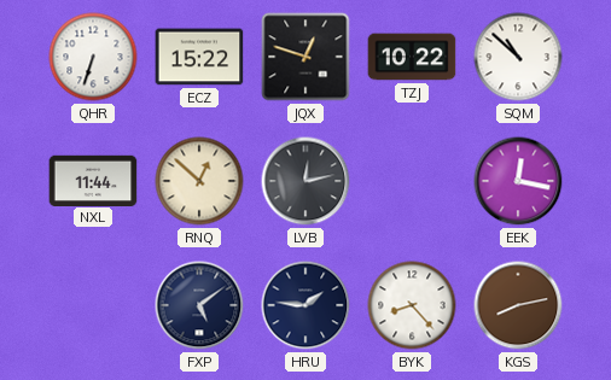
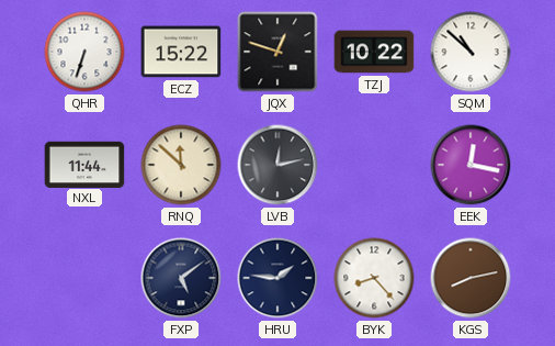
RNQ: 12:52 -> 11:52
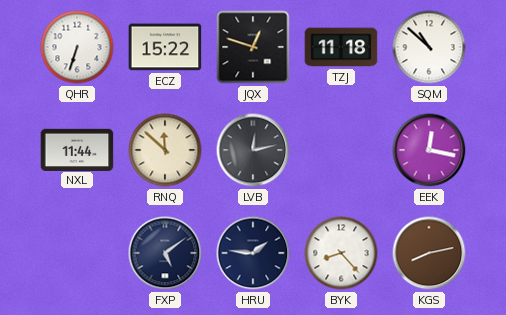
TZJ: 10:22 -> 11:18
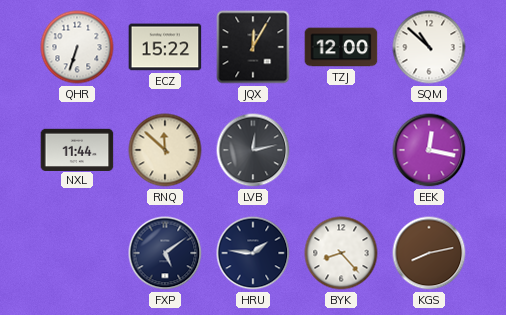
JQX: 12:48 -> 12:05
TZJ: 11:18 -> 12:00
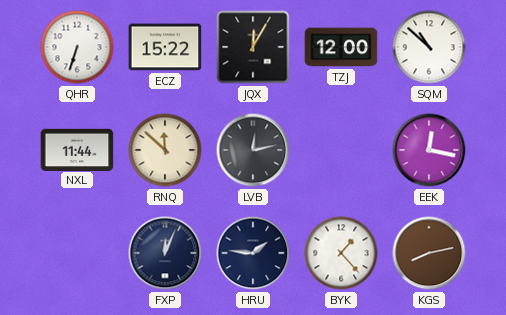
FXP: 5:09 -> 12:04
BYK: 8:23 -> 1:23
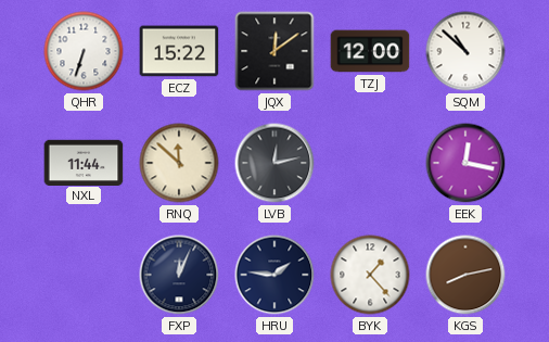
JQX: 12:05 -> 12:09
